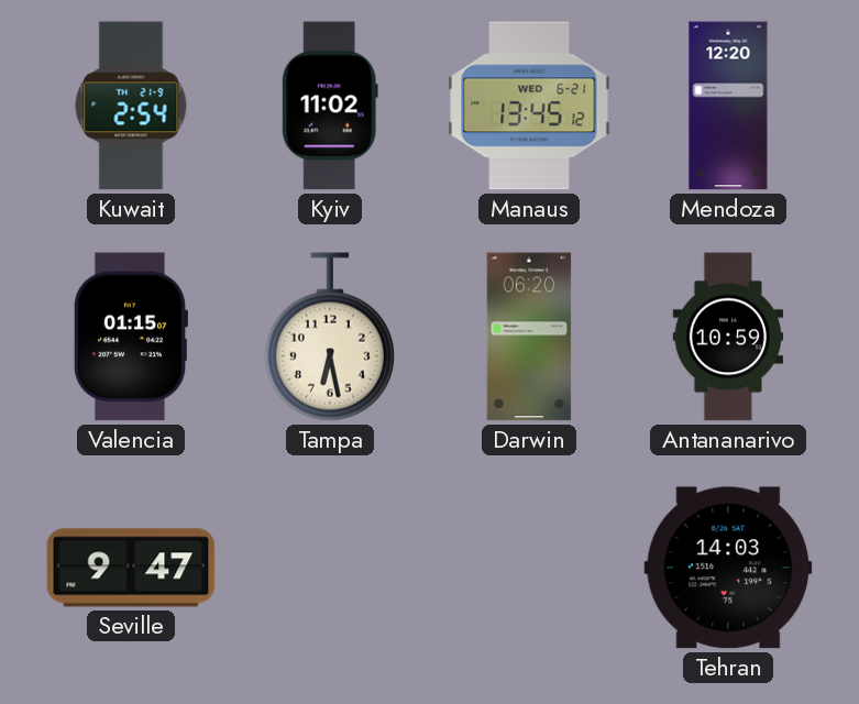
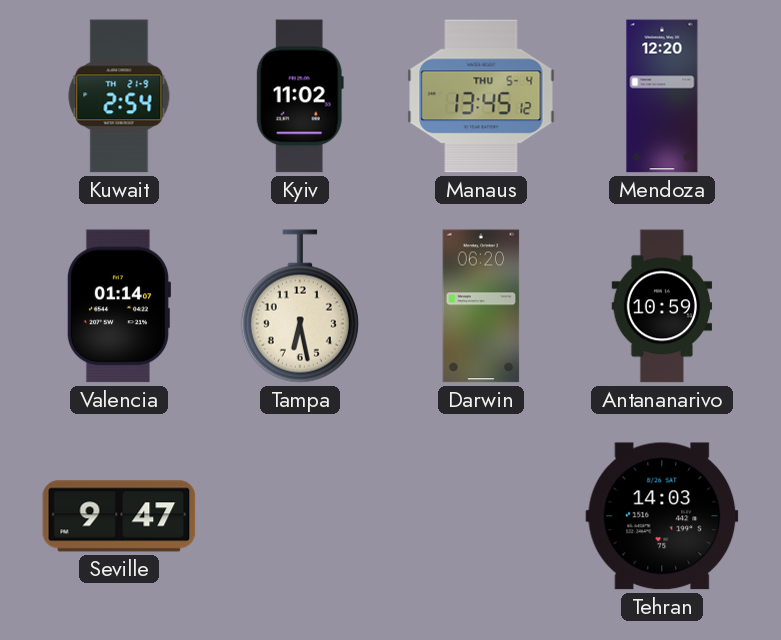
Manaus date: WED 6-21 -> THU 5-4
Valencia: 01:15 -> 01:14
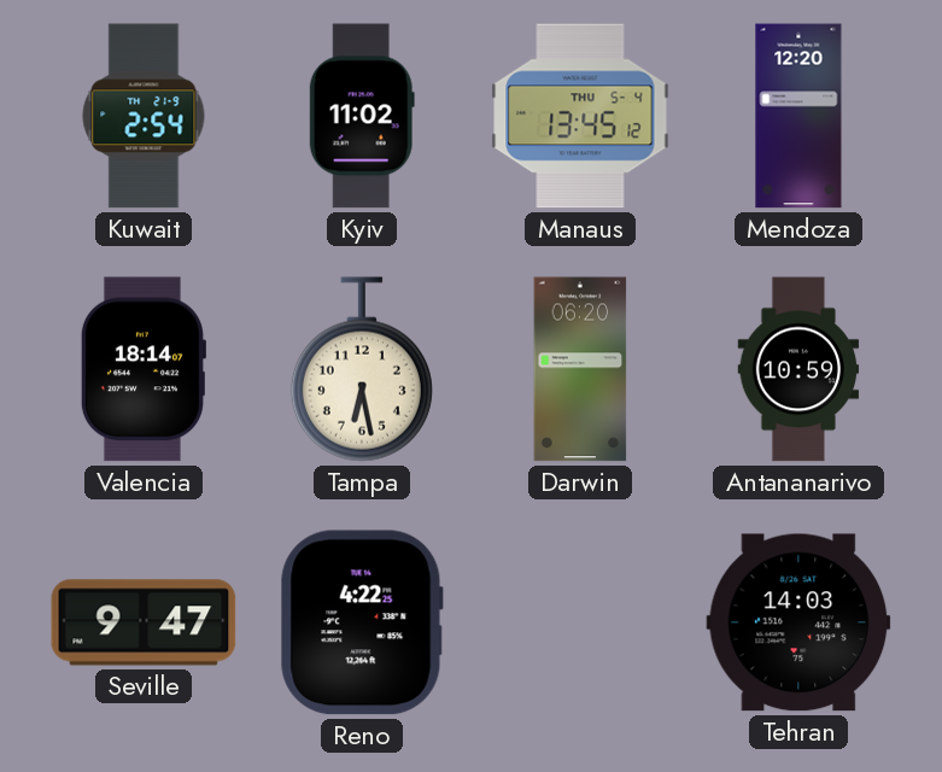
Valencia: 01:14 -> 18:14
Reno: none -> 4:22
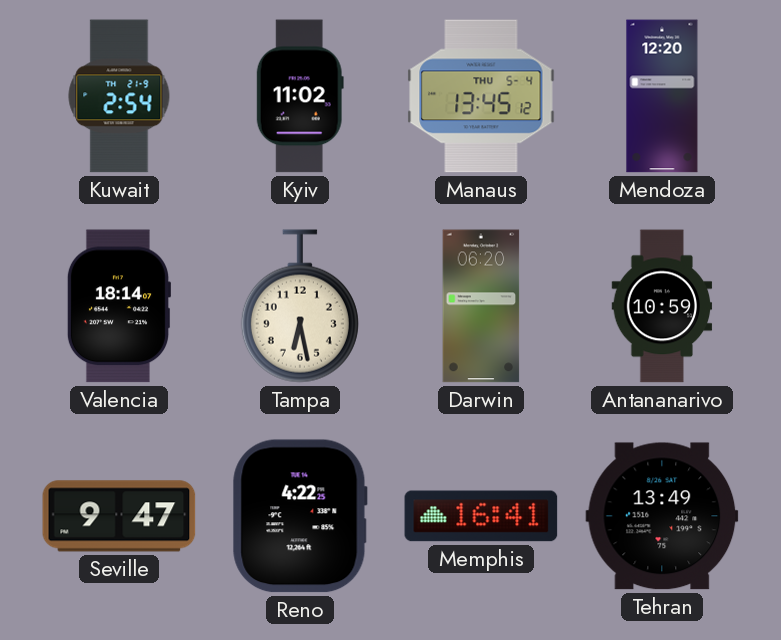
Memphis: none -> 16:41
Tehran: 14:03 -> 13:49
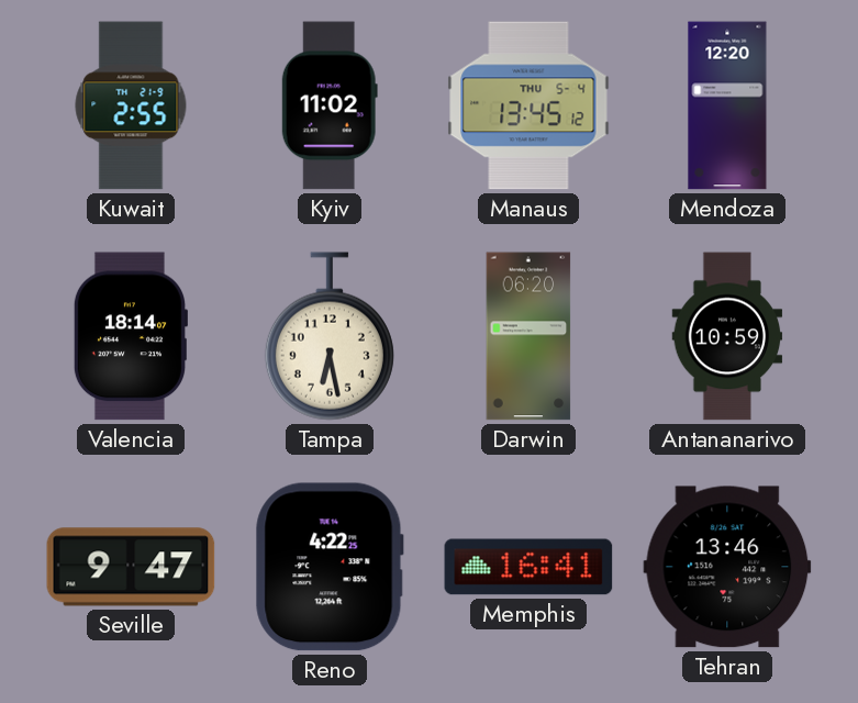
Kuwait: 2:54 -> 2:55
Tehran: 13:49 -> 13:46
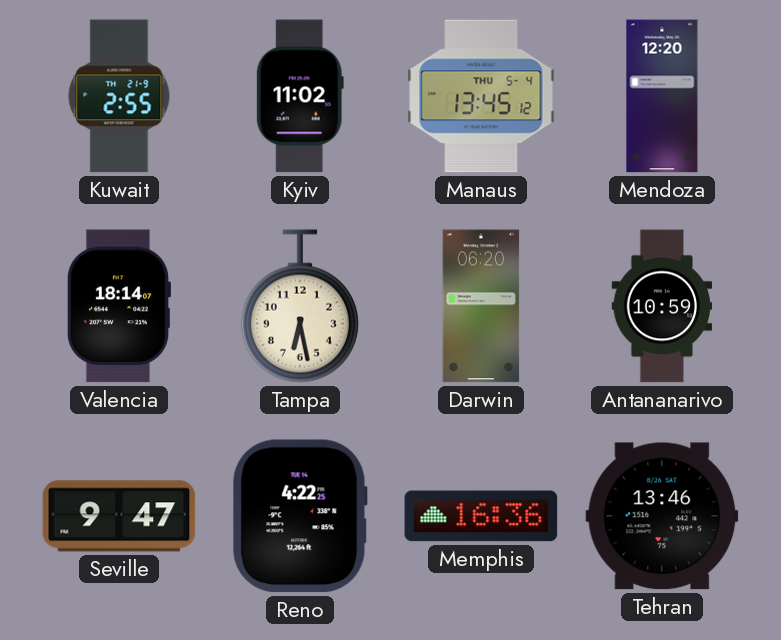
Memphis: 16:41 -> 16:36
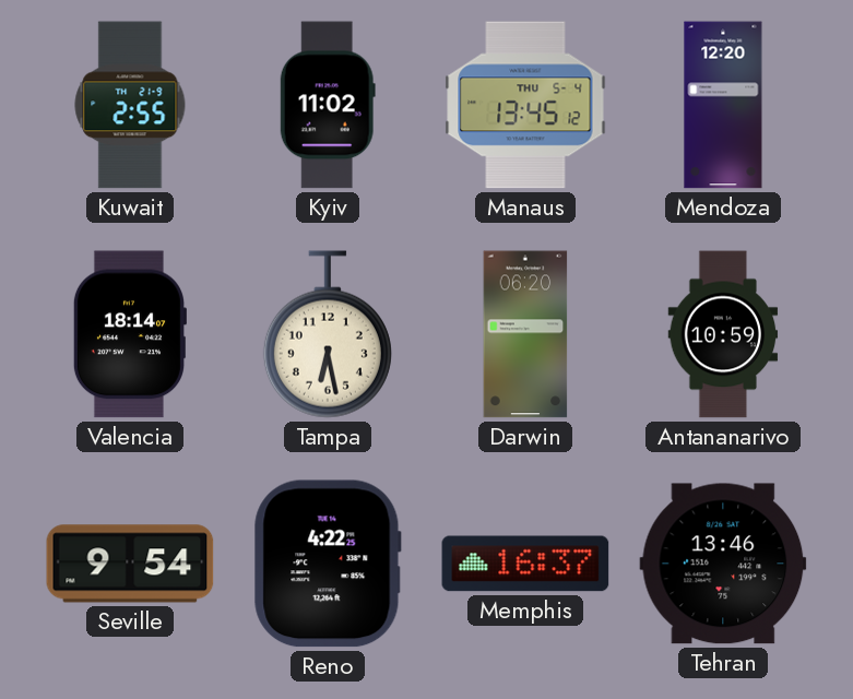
Seville: 9:47 -> 9:54
Memphis: 16:36 -> 16:37
